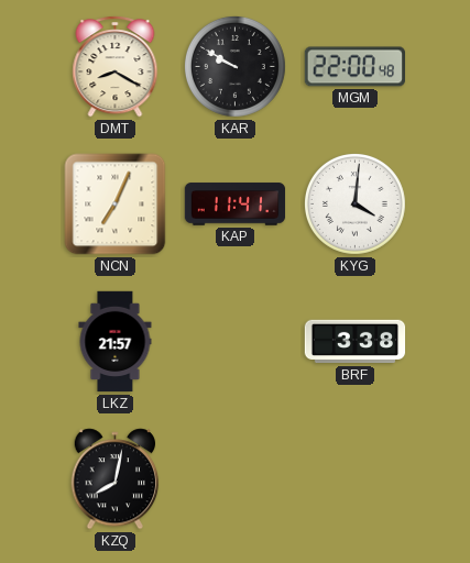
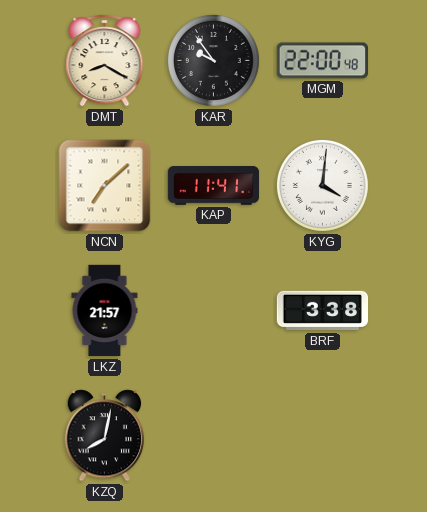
KAR: 9:50 -> 9:54
NCN: 7:04 -> 7:08
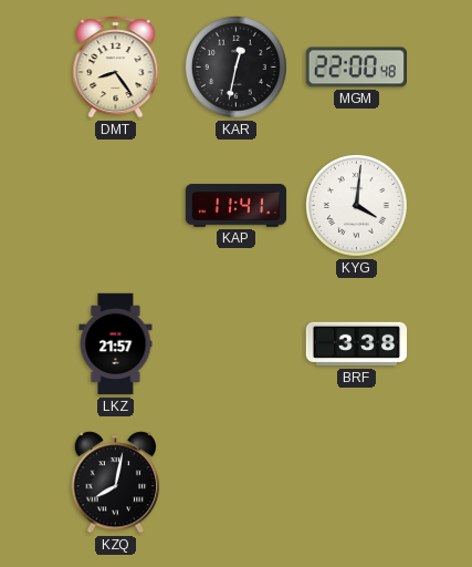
DMT: 8:20 -> 8:24
KAR: 9:54 -> 12:32
NCN: 7:08 -> none
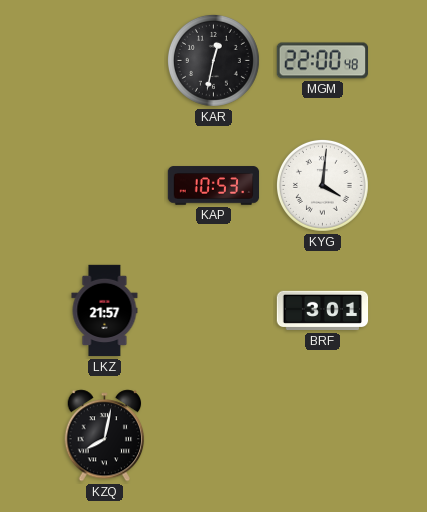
DMT: 8:24 -> none
KAP: 11:41 -> 10:53
BRF: 3:38 -> 3:01
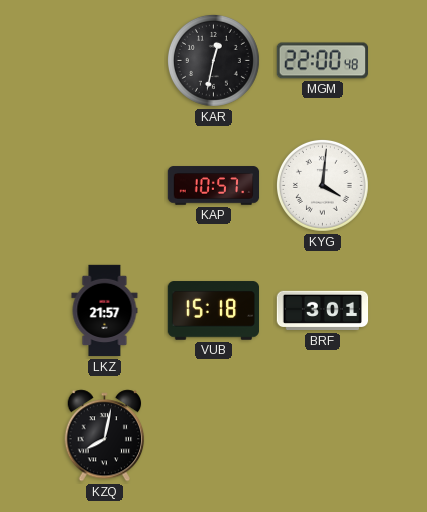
KAP: 10:53 -> 10:57
VUB: none -> 15:18
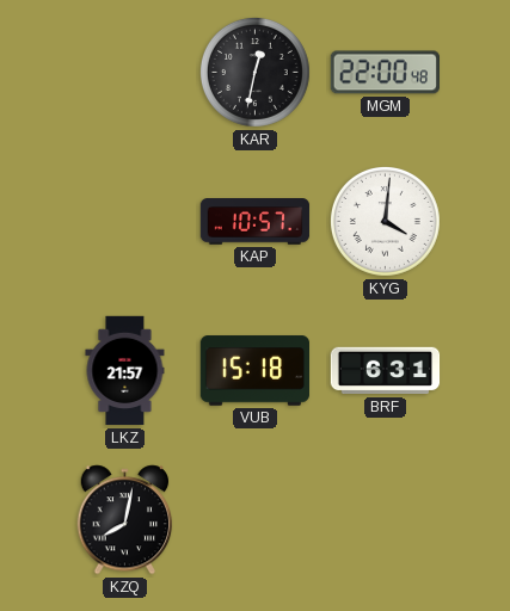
BRF: 3:01 -> 6:31
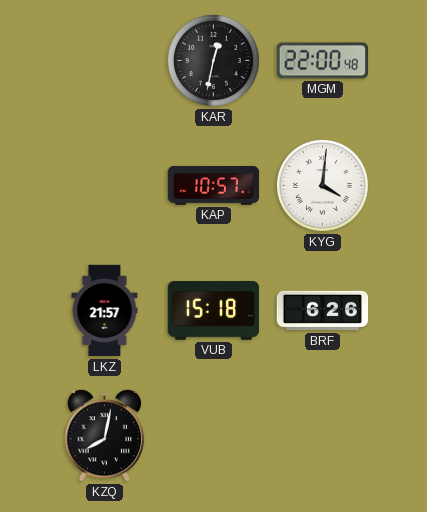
BRF: 6:31 -> 6:26
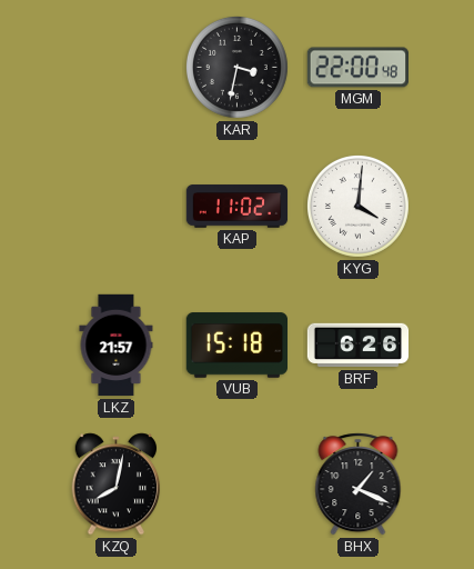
KAR: 12:32 -> 3:32
KAP: 10:57 -> 11:02
BHX: none -> 1:19
